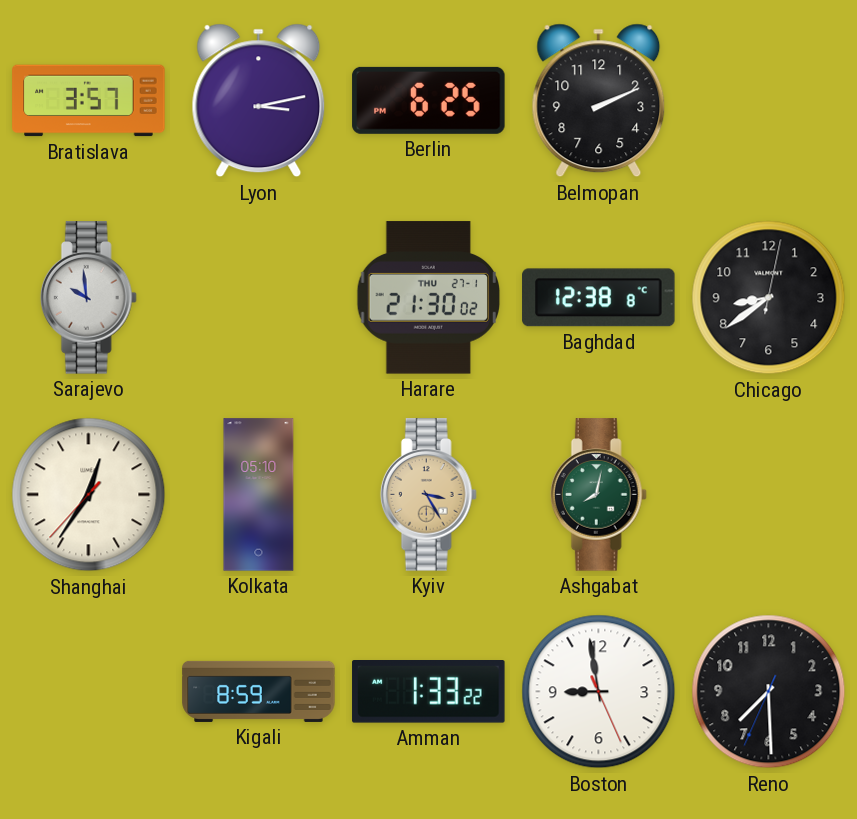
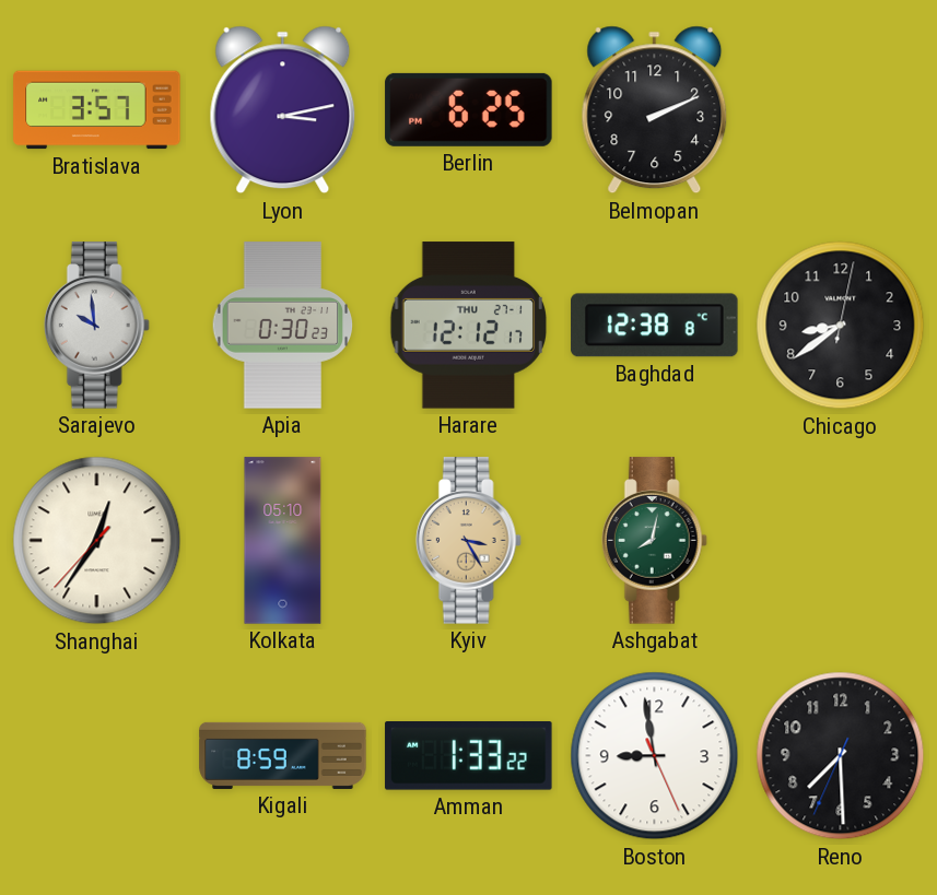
Apia: none -> 0:30
Harare: 21:30 -> 12:12
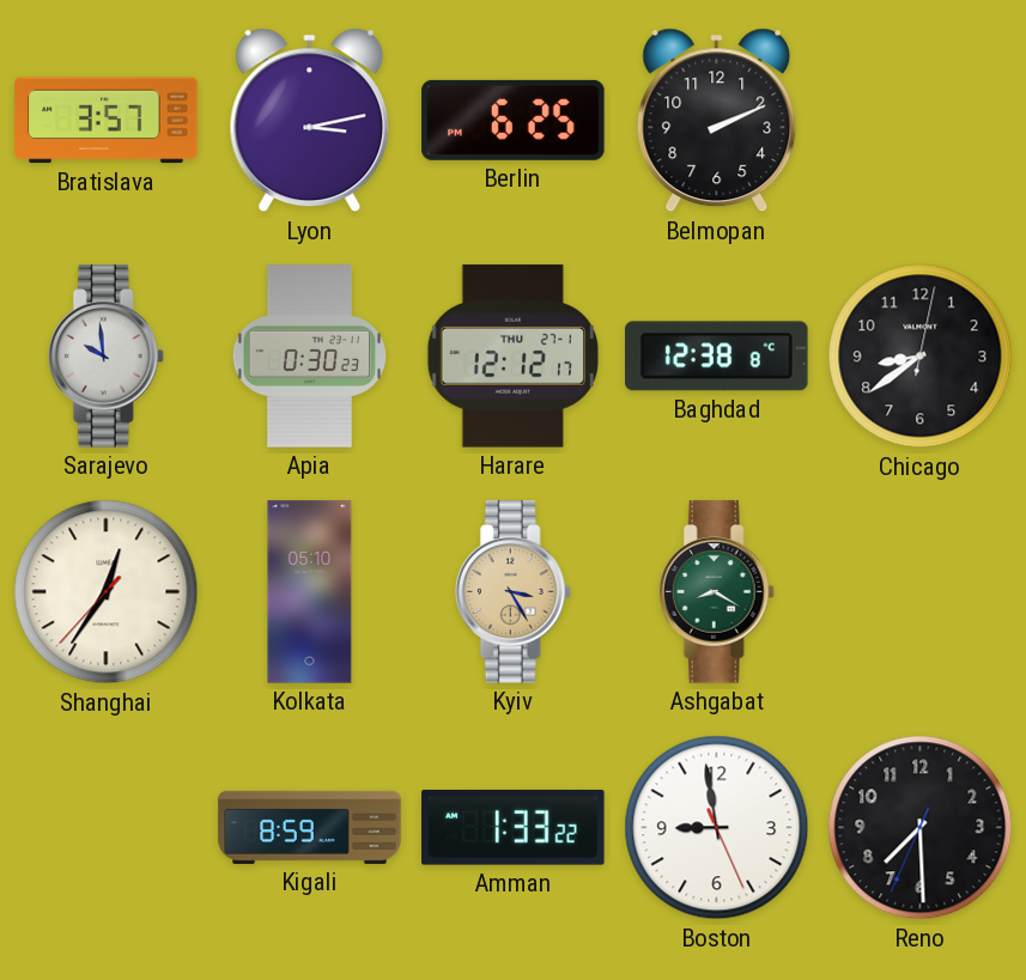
Ashgabat: 8:02 -> 8:20
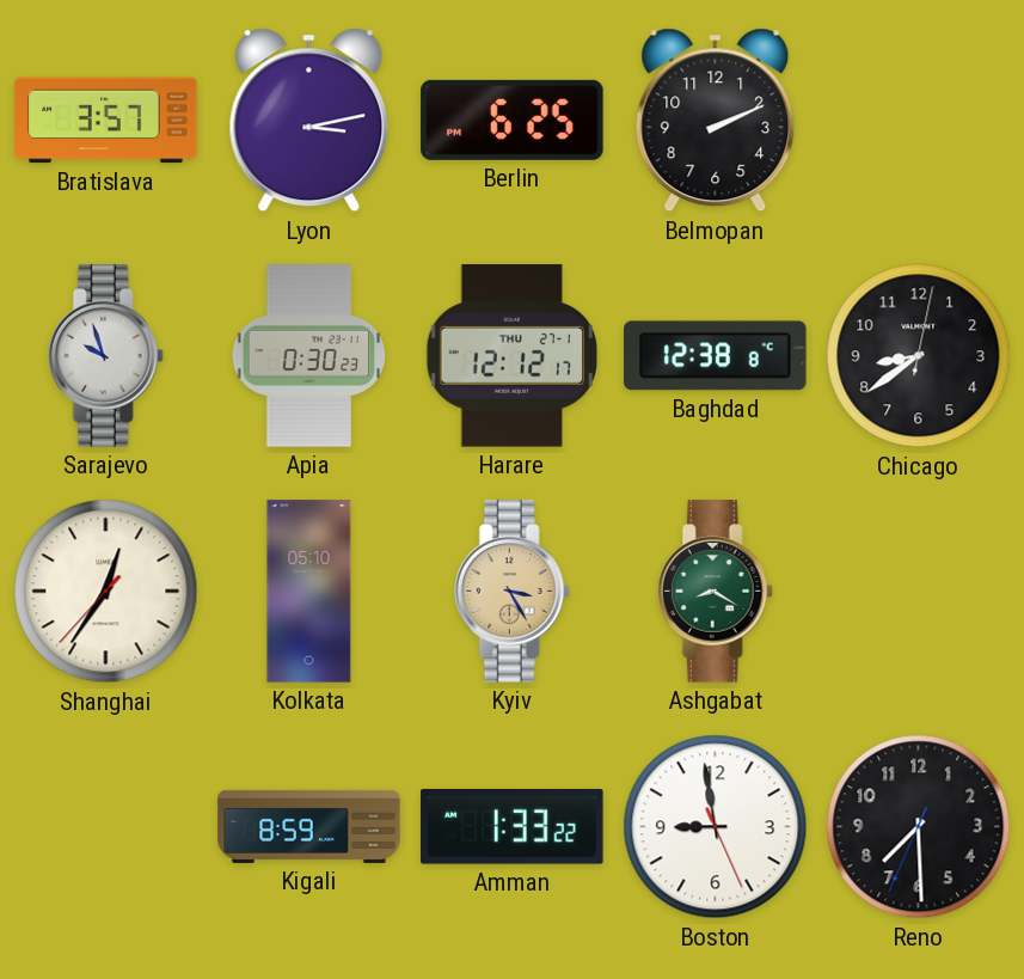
Sarajevo: 9:59 -> 9:57
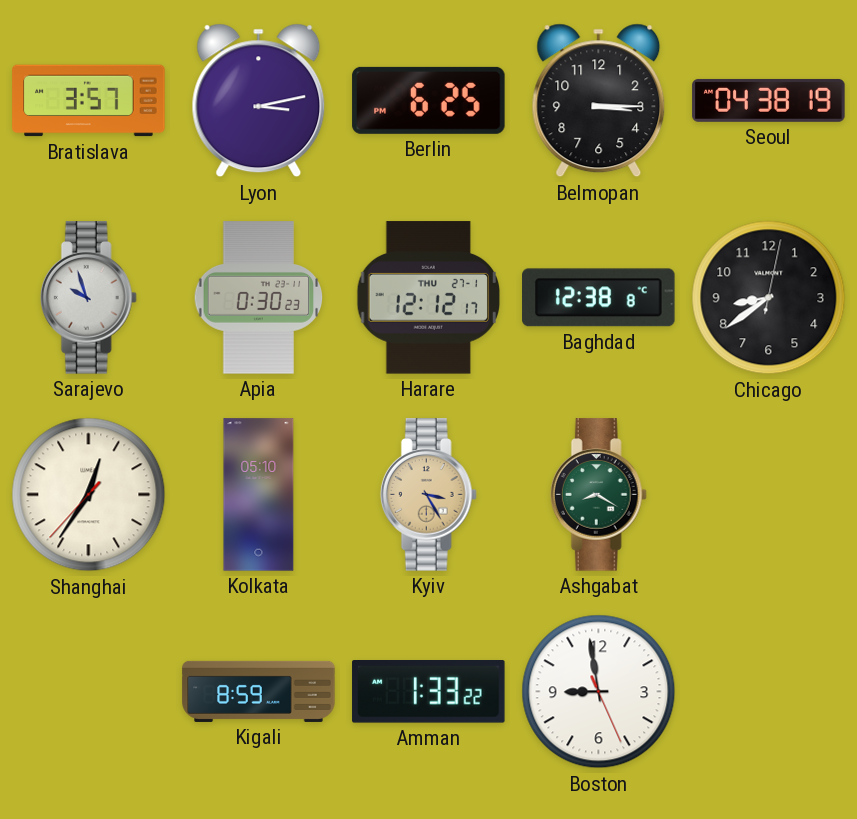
Belmopan: 2:11 -> 3:15
Seoul: none -> 04:38
Reno: 7:29 -> none
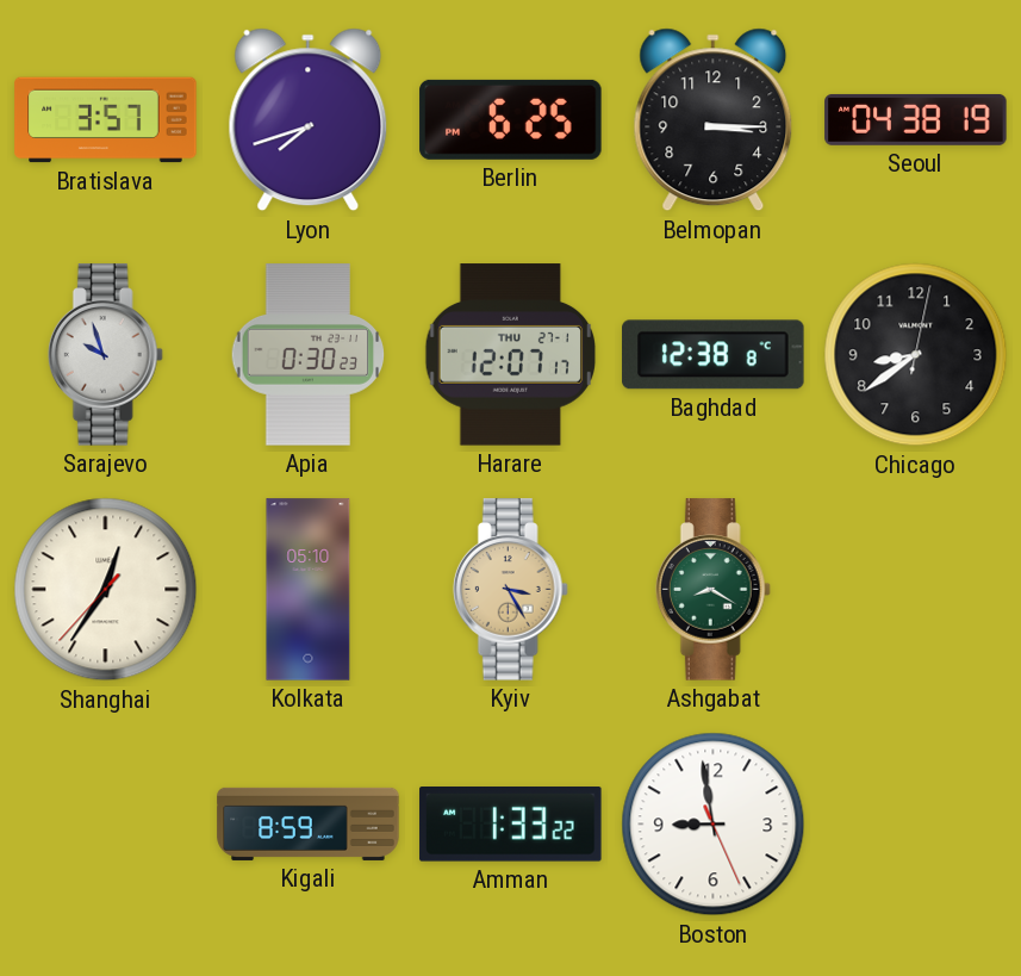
Lyon: 3:13 -> 7:42
Harare: 12:12 -> 12:07
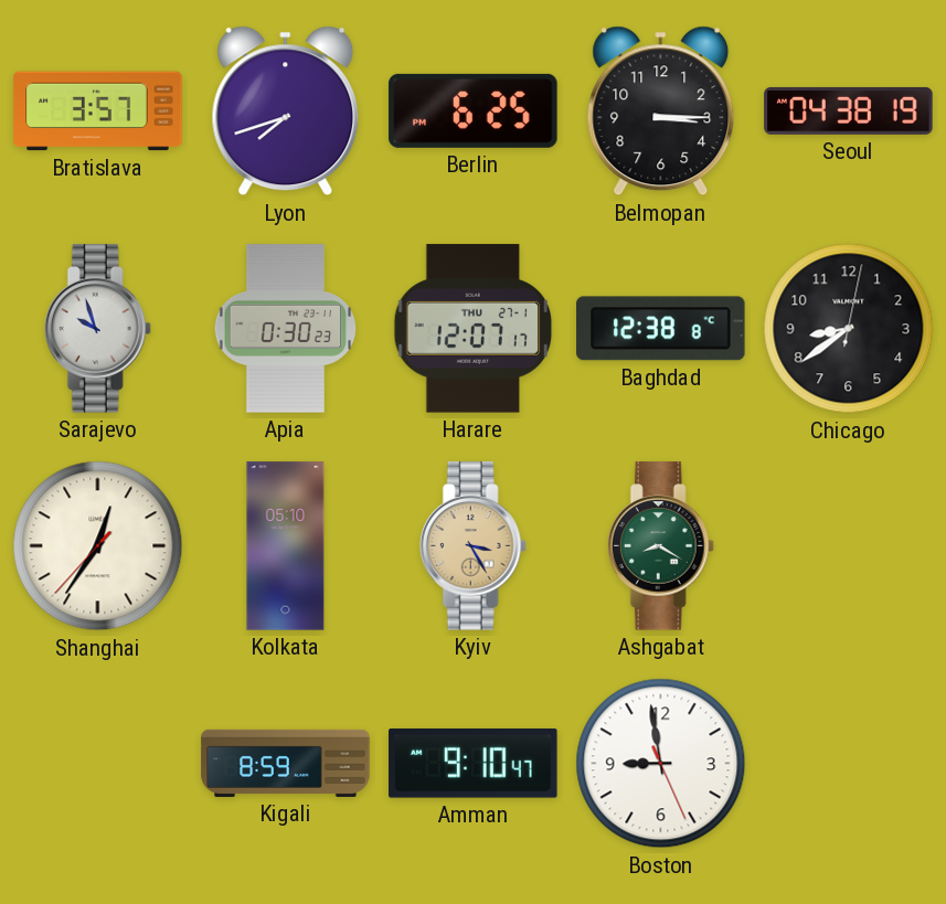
Amman: 1:33 -> 9:10
